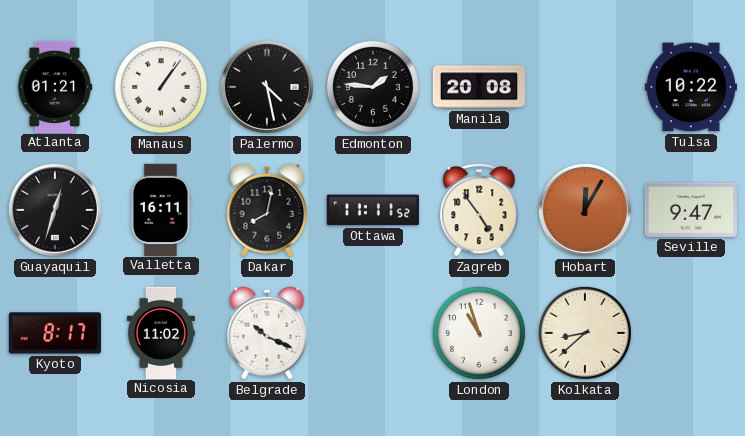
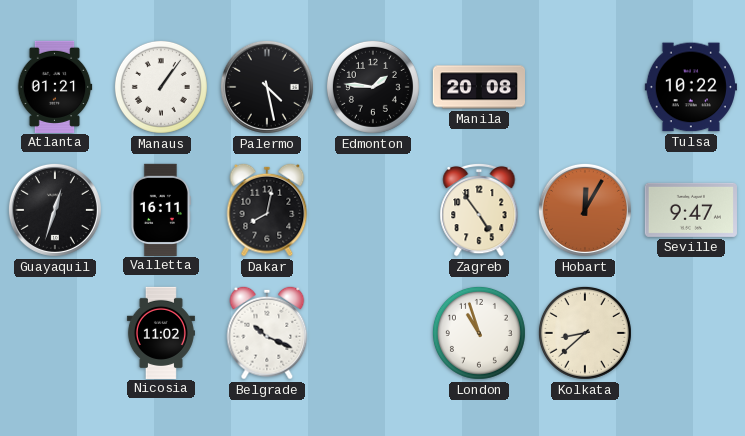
Ottawa: 11:11 -> none
Kyoto: 8:17 -> none
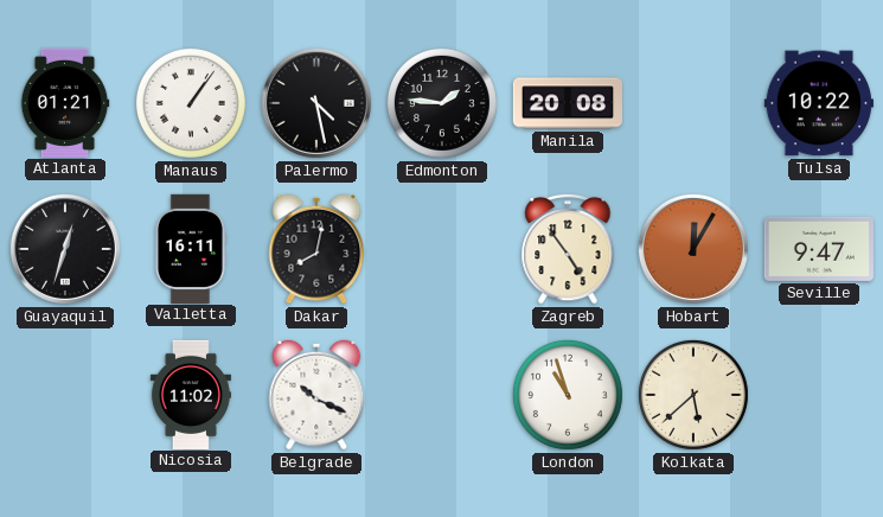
Kolkata: 8:38 -> 5:38
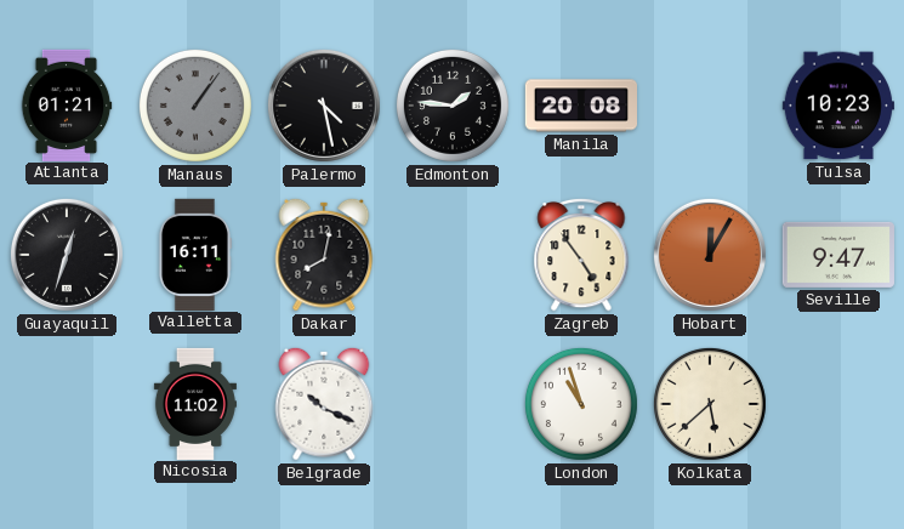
Manaus dial: white -> grey
Tulsa: 10:22 -> 10:23
